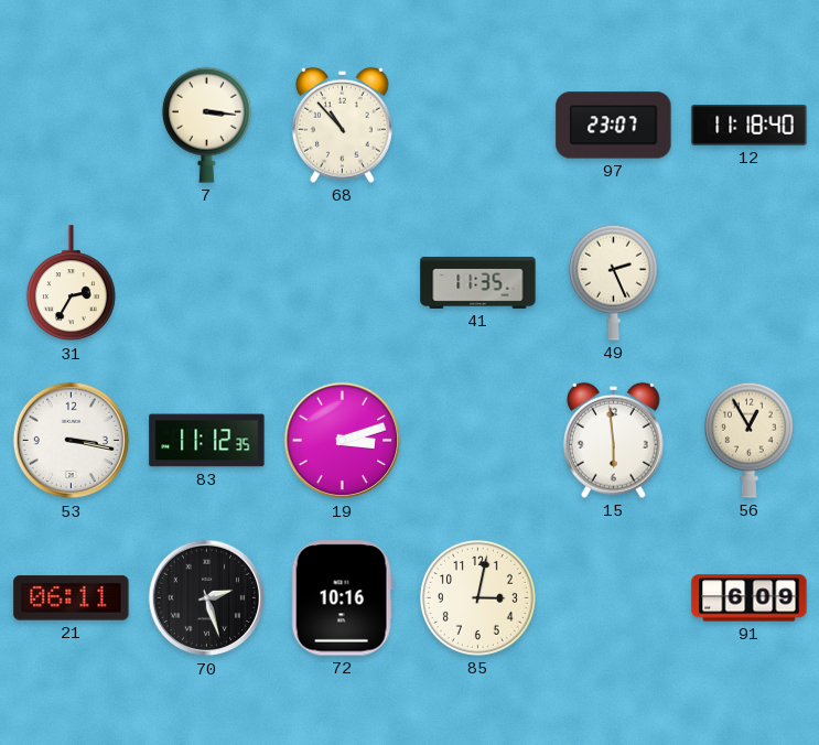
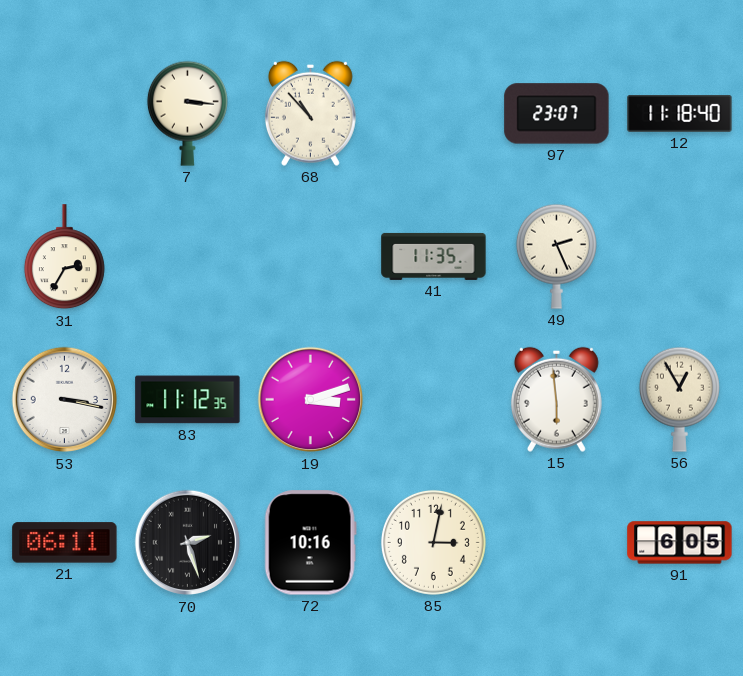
91: 6:09 -> 6:05
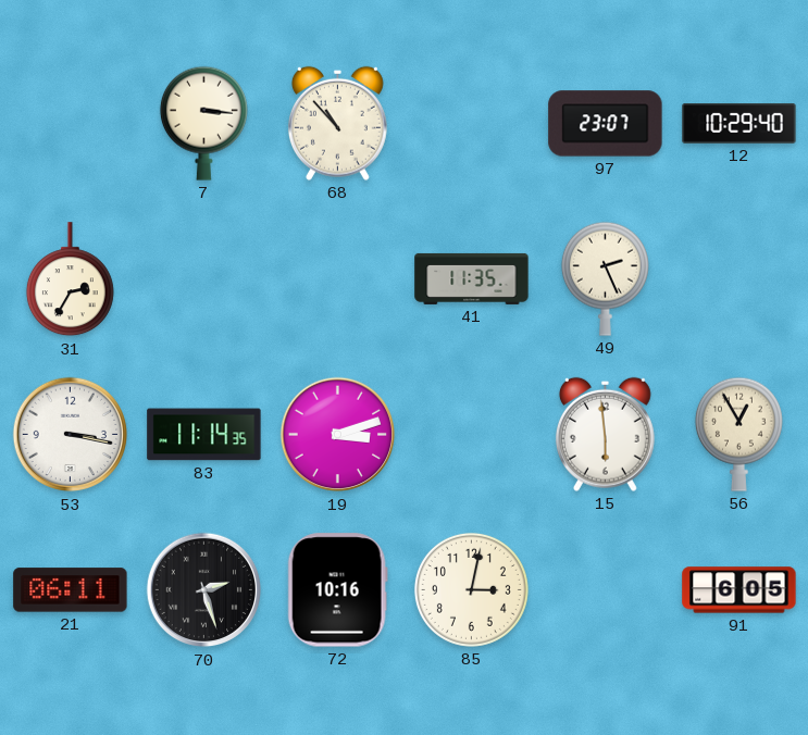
12: 11:18 -> 10:29
83: 11:12 -> 11:14
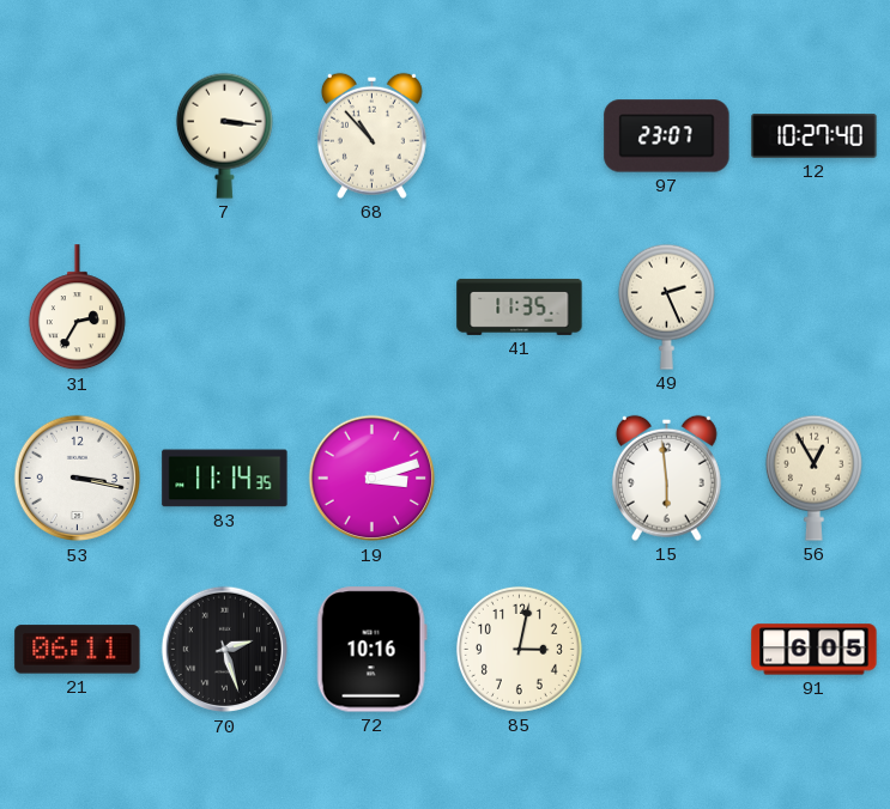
12: 10:29 -> 10:27
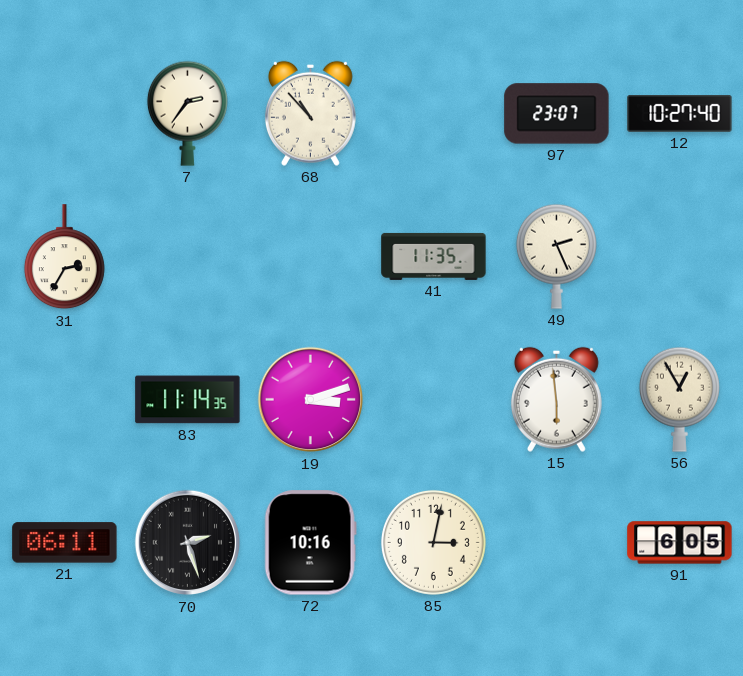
7: 3:16 -> 2:36
53: 3:17 -> none
